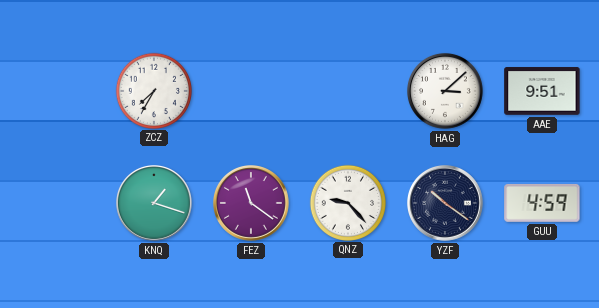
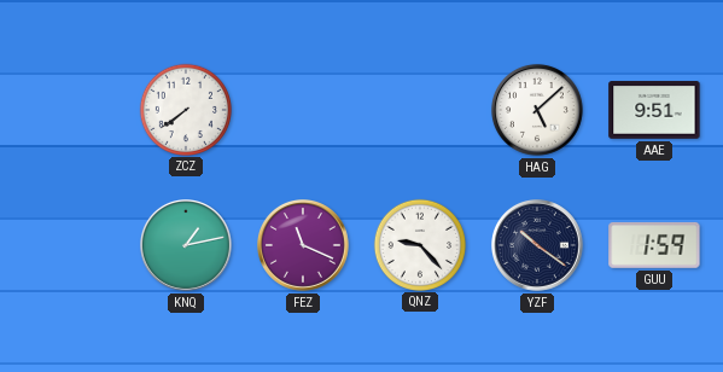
ZCZ: 7:35 -> 7:39
HAG: 3:08 -> 5:08
KNQ: 1:18 -> 1:13
FEZ: 11:21 -> 11:19
GUU: 4:59 -> 1:59
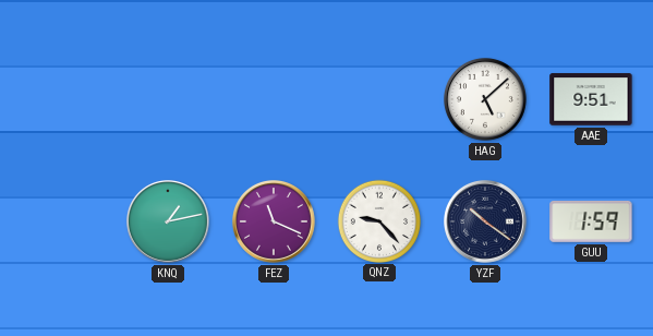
ZCZ: 7:39 -> none
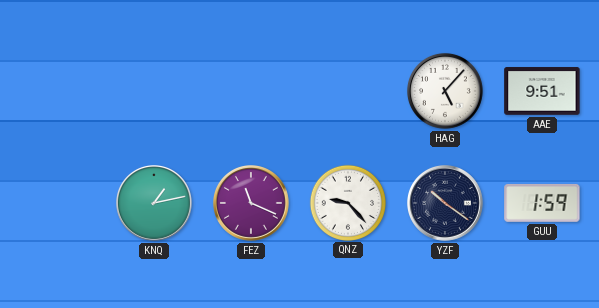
HAG: 5:08 -> 5:07
